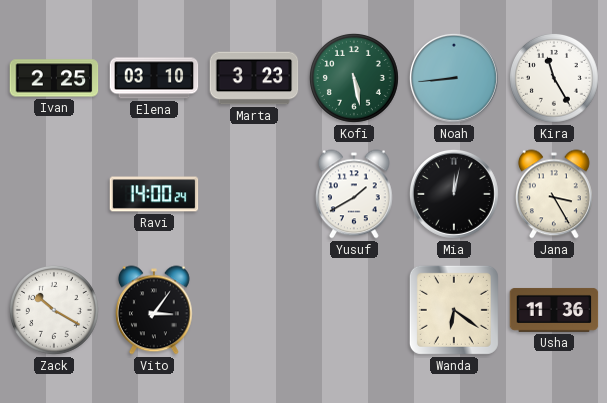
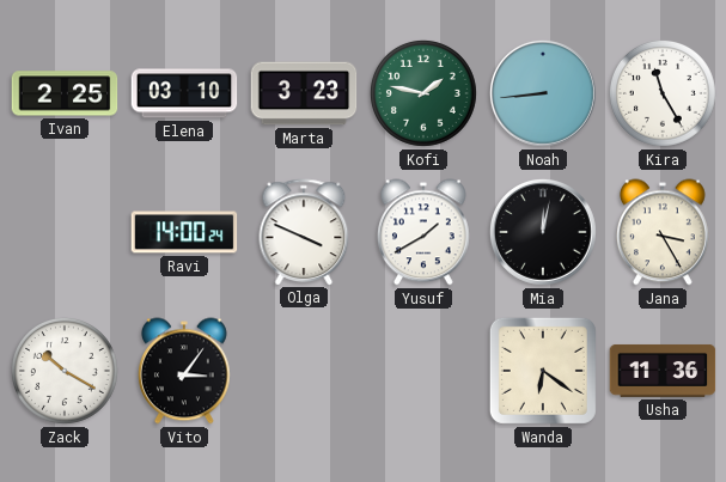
Kofi: 5:28 -> 1:47
Olga: none -> 3:49
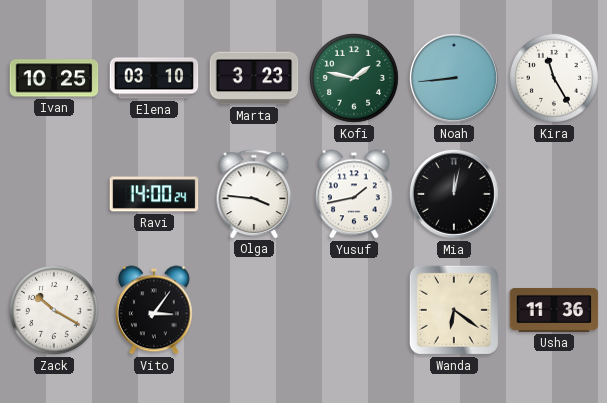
Ivan: 2:25 -> 10:25
Olga: 3:49 -> 3:46
Yusuf: 1:40 -> 1:43
Jana: 3:25 -> none
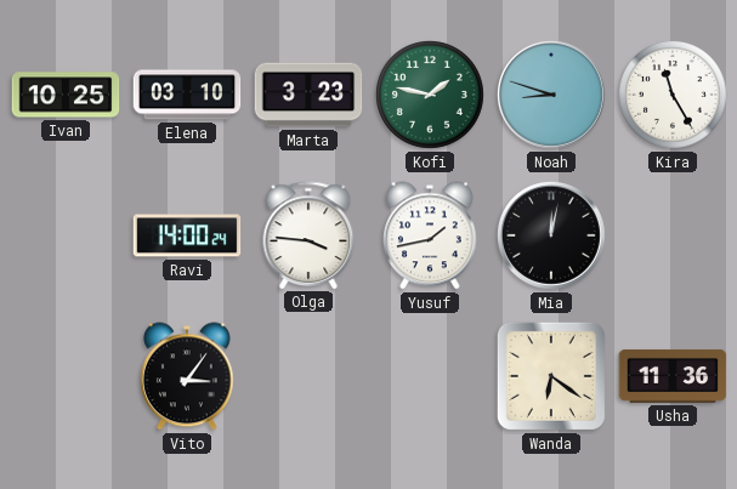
Noah: 8:44 -> 8:48
Zack: 10:20 -> none
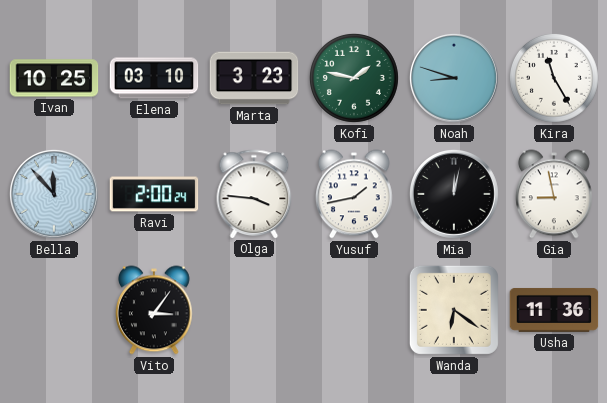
Bella: none -> 11:53
Ravi: 14:00 -> 2:00
Gia: none -> 8:58
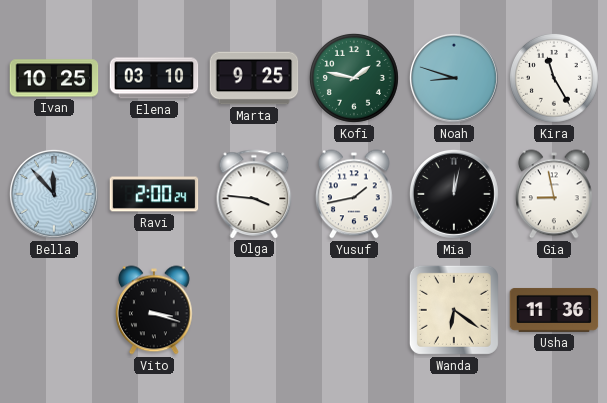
Marta: 3:23 -> 9:25
Vito: 3:06 -> 3:18
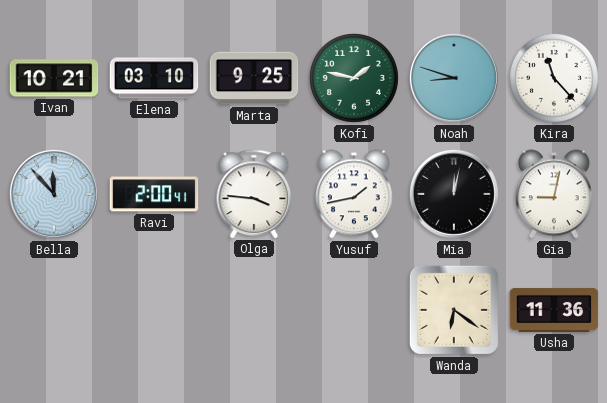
Ivan: 10:25 -> 10:21
Kira: 11:25 -> 11:23
Ravi: 2:00:24 -> 2:00:41
Gia: 8:58 -> 9:02
Vito: 3:18 -> none
